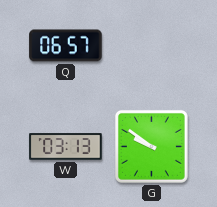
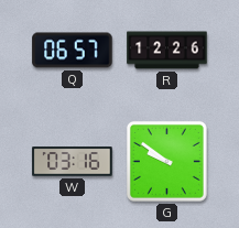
R: none -> 12:26
W: 03:13 -> 03:16
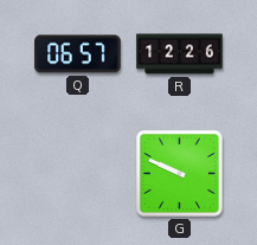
W: 03:16 -> none
G: 9:51 -> 9:49
